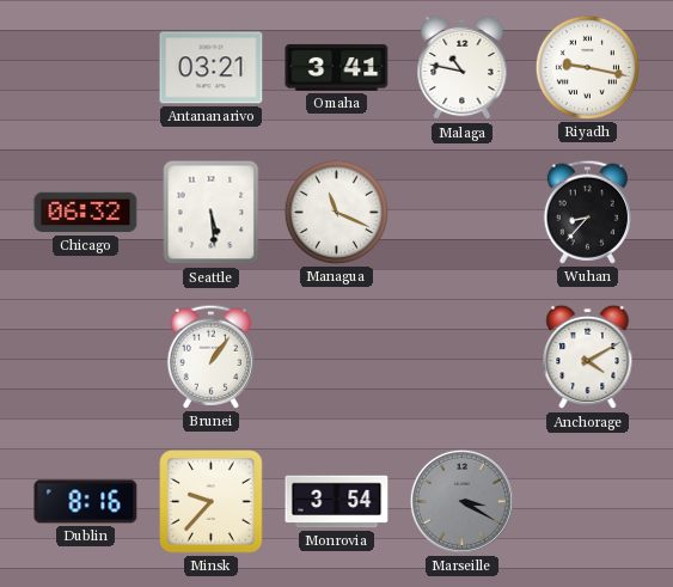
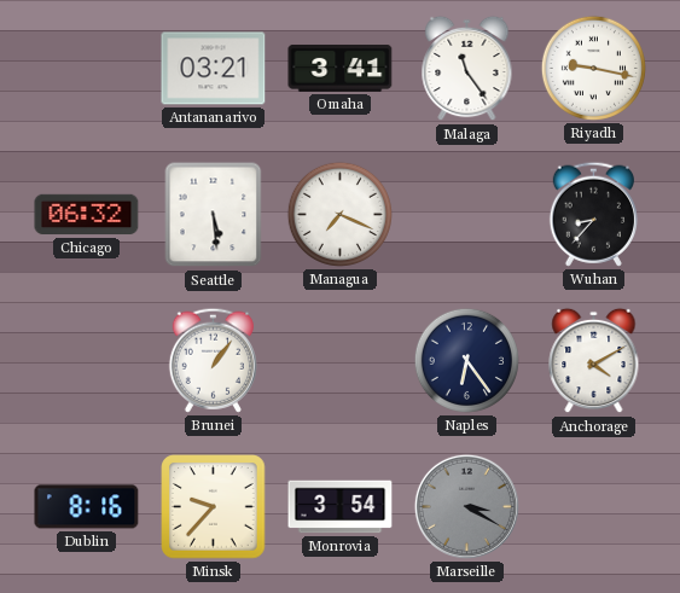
Malaga: 10:47 -> 11:24
Managua: 11:19 -> 7:19
Naples: none -> 6:24
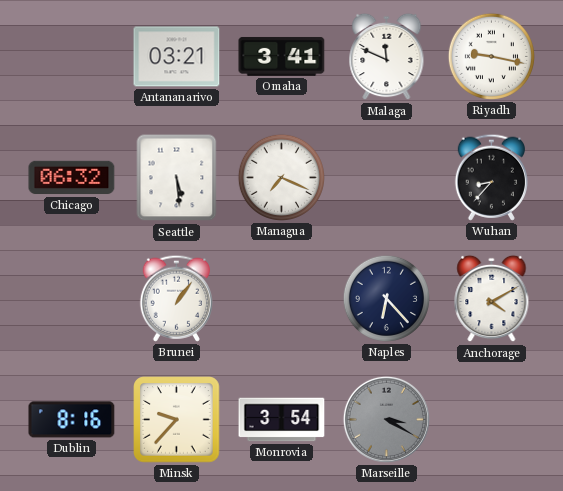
Malaga: 11:24 -> 11:49
Naples: 6:24 -> 6:23
